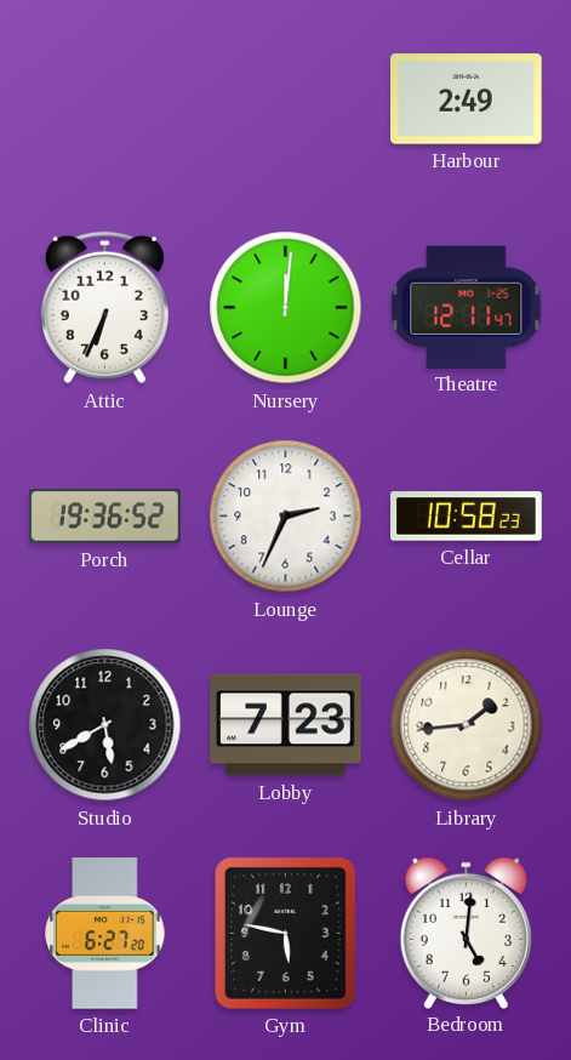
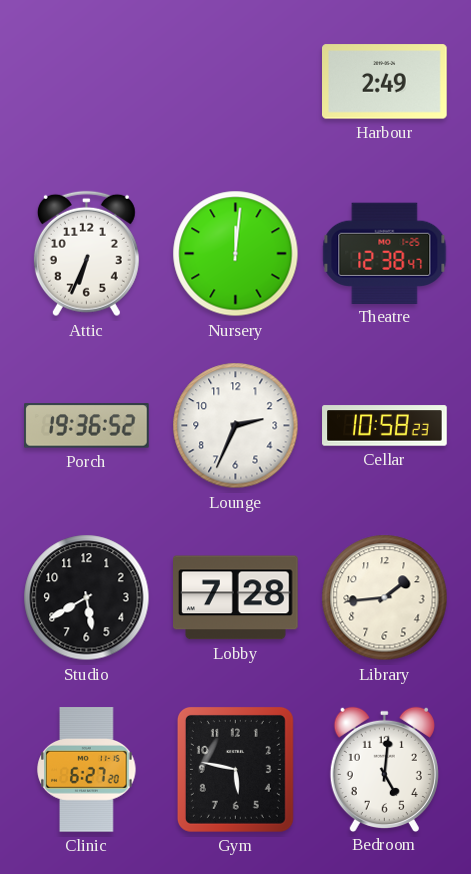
Theatre: 12:11 -> 12:38
Lobby: 7:23 -> 7:28
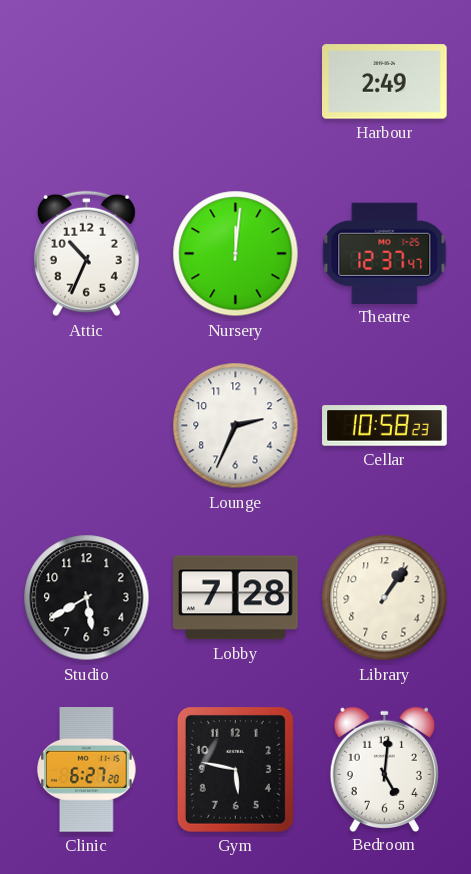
Attic: 6:34 -> 10:34
Theatre: 12:38 -> 12:37
Porch: 19:36 -> none
Library: 1:44 -> 1:06
